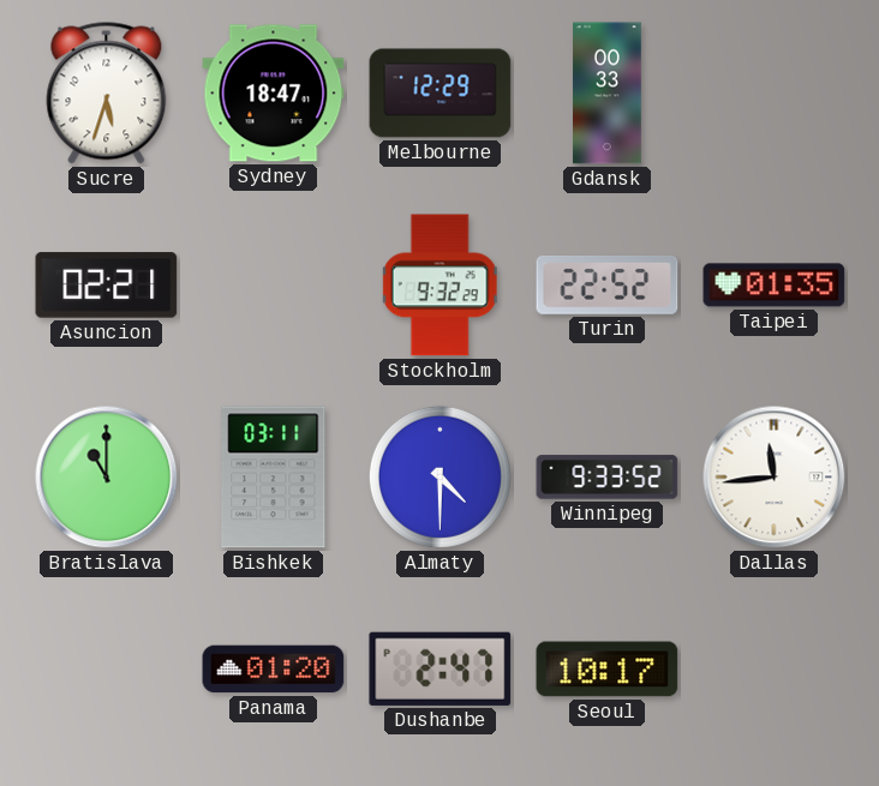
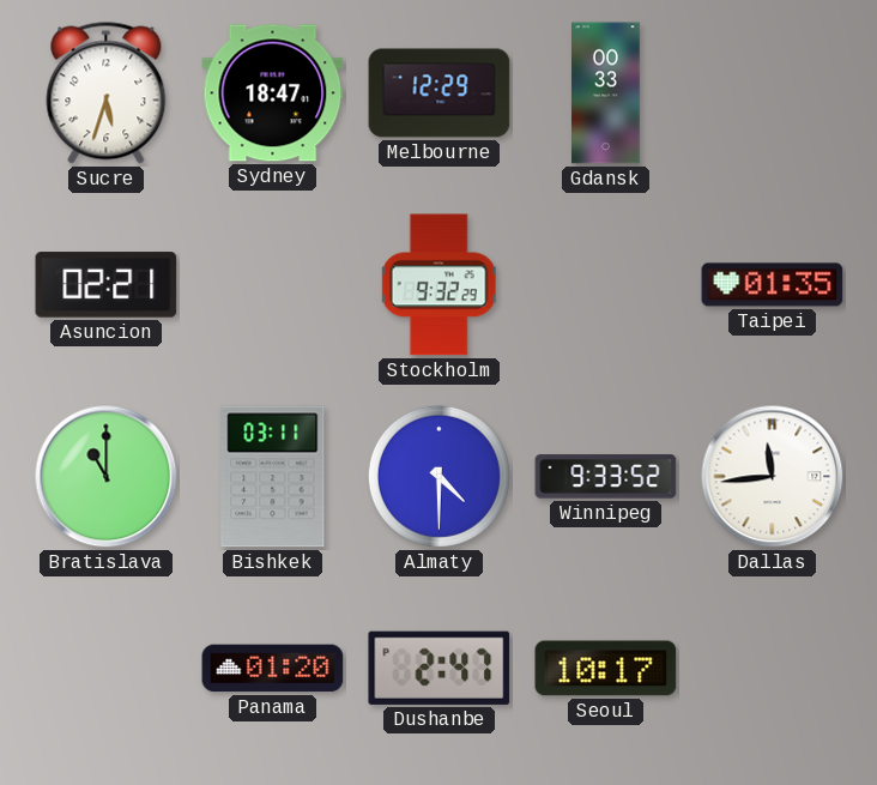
Turin: 22:52 -> none
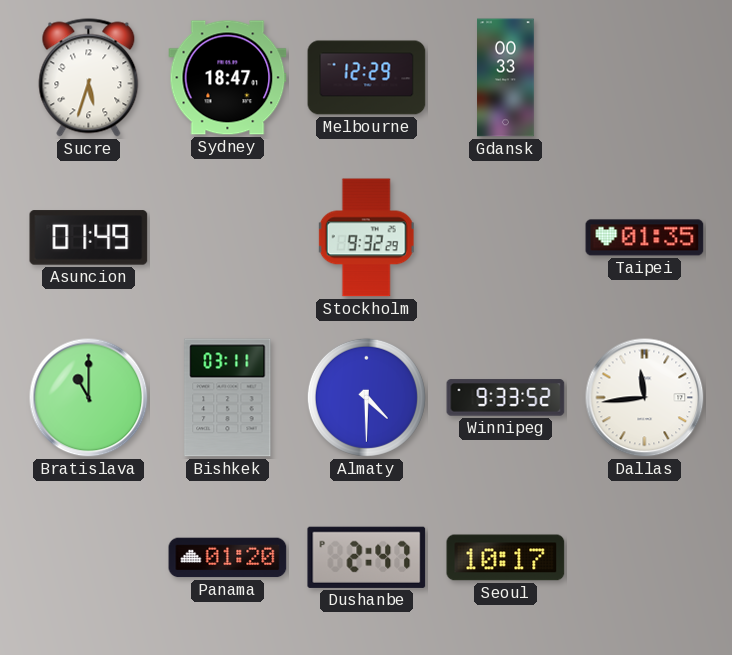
Asuncion: 02:21 -> 01:49
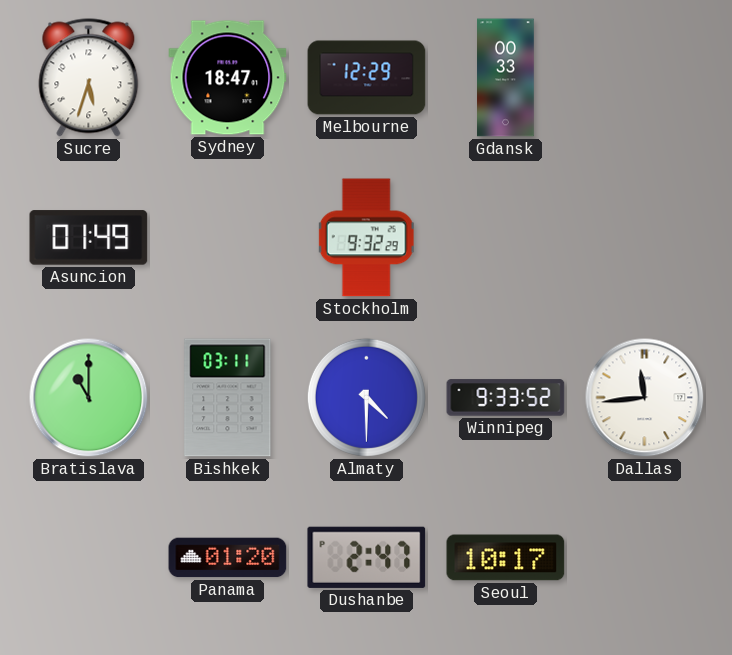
Taipei: 01:35 -> none
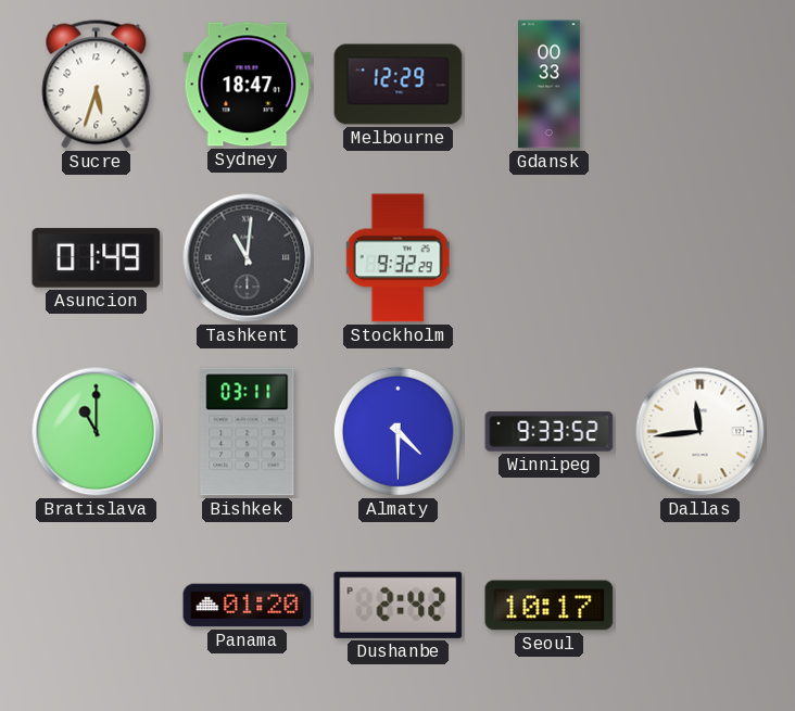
Tashkent: none -> 11:01
Dushanbe: 2:47 -> 2:42
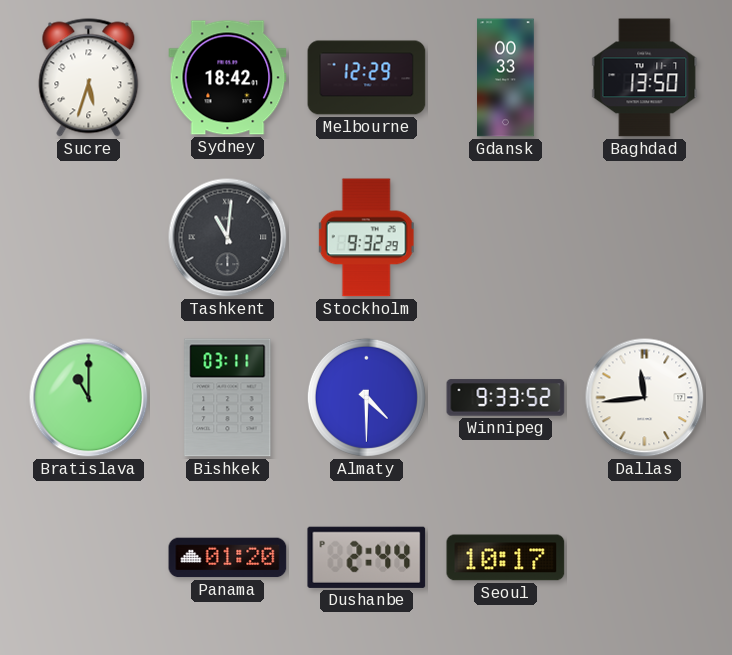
Sydney: 18:47 -> 18:42
Baghdad: none -> 13:50
Asuncion: 01:49 -> none
Dushanbe: 2:42 -> 2:44
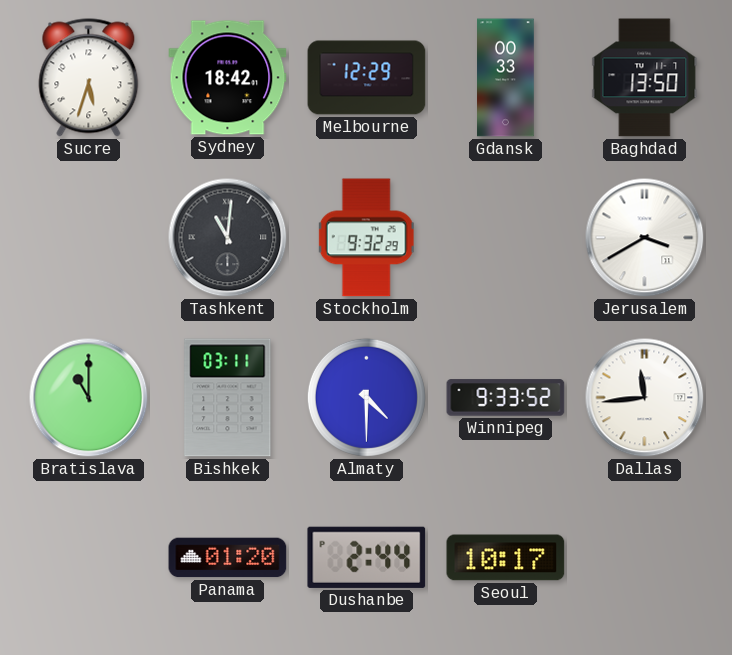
Jerusalem: none -> 3:40
